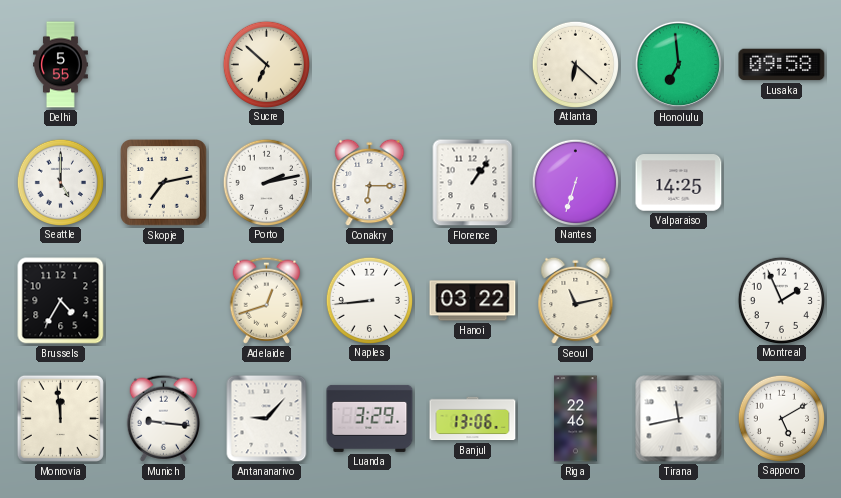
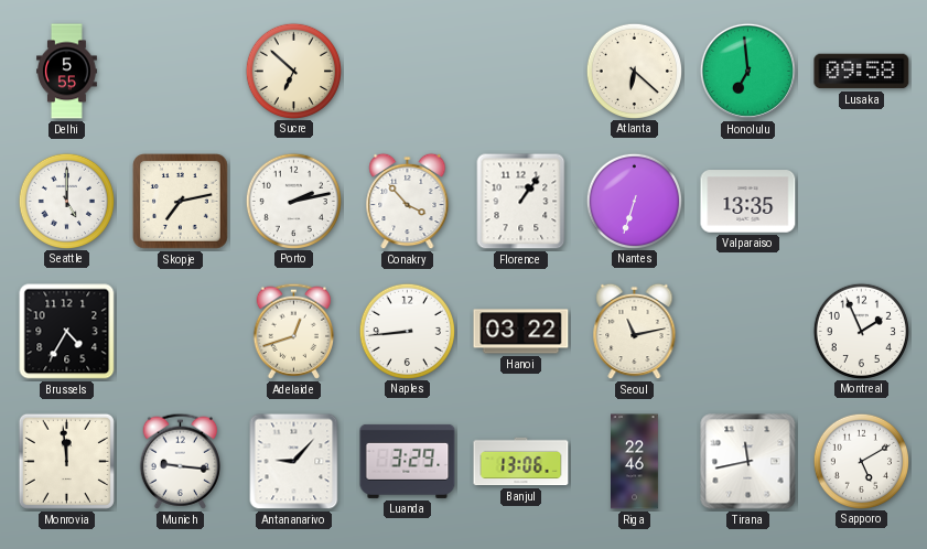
Conakry: 6:15 -> 3:53
Valparaiso: 14:25 -> 13:35
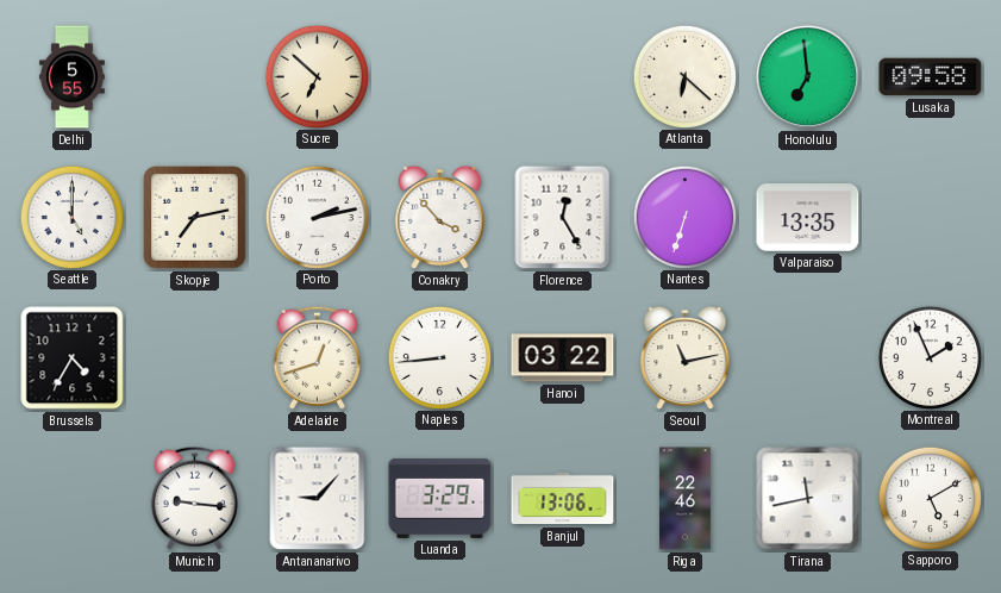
Florence: 1:06 -> 12:25
Monrovia: 11:59 -> none
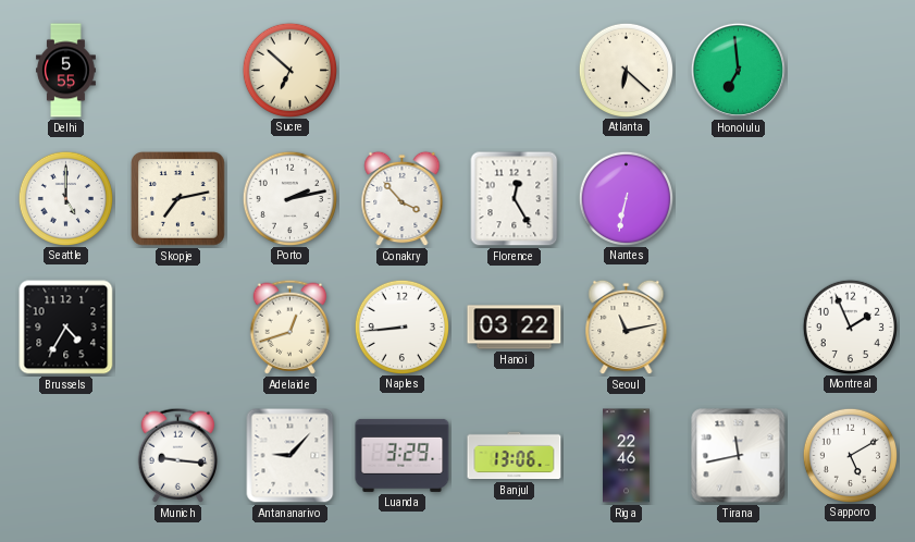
Lusaka: 09:58 -> none
Nantes: 6:33 -> 6:32
Valparaiso: 13:35 -> none
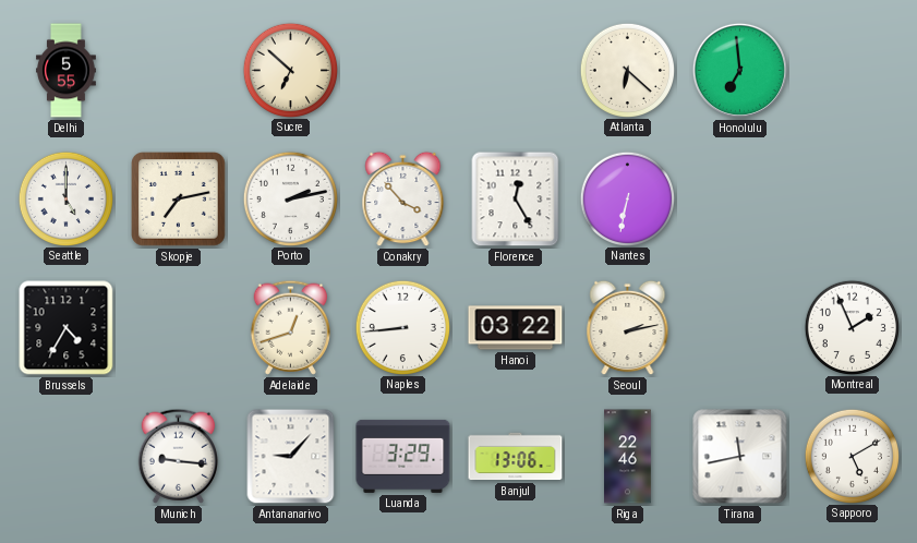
Seoul: 11:13 -> 2:13
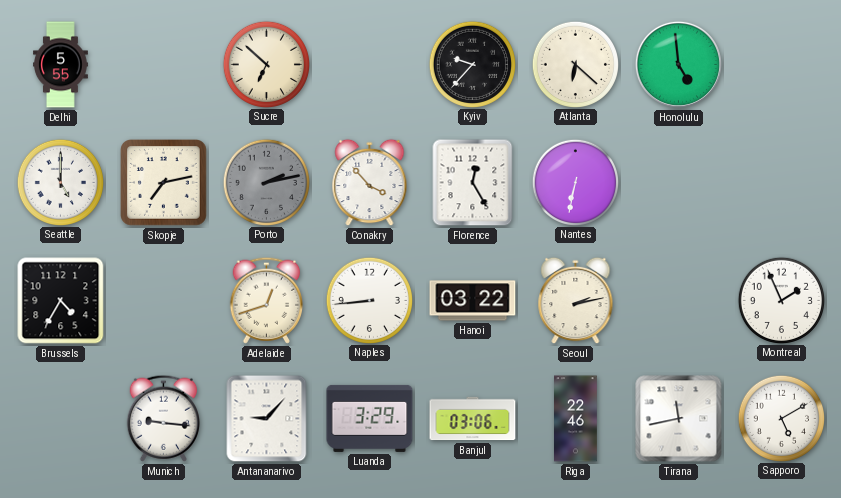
Kyiv: none -> 9:37
Honolulu: 6:59 -> 4:59
Porto dial: white -> grey
Banjul: 13:06 -> 03:06
